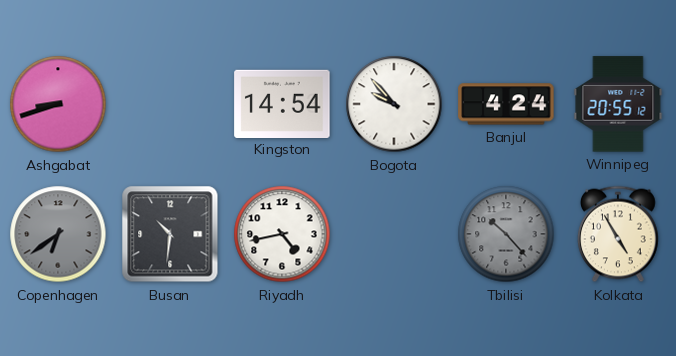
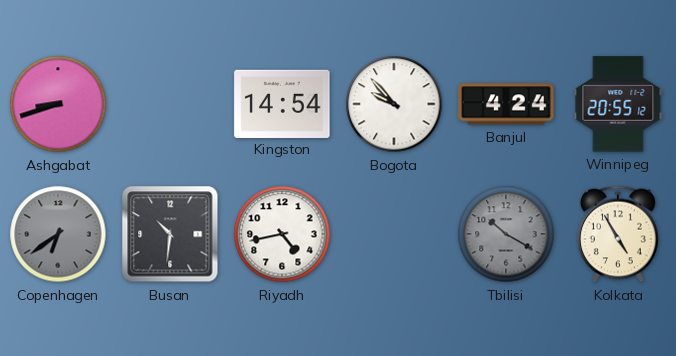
Tbilisi: 10:23 -> 10:20
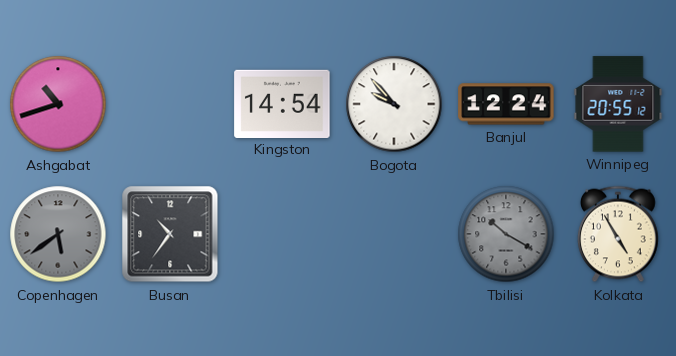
Ashgabat: 8:42 -> 10:42
Banjul: 4:24 -> 12:24
Copenhagen: 6:39 -> 5:39
Busan: 10:31 -> 10:36
Riyadh: 4:43 -> none
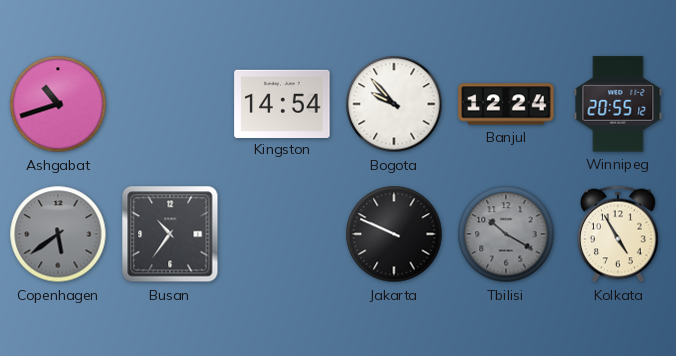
Jakarta: none -> 9:49
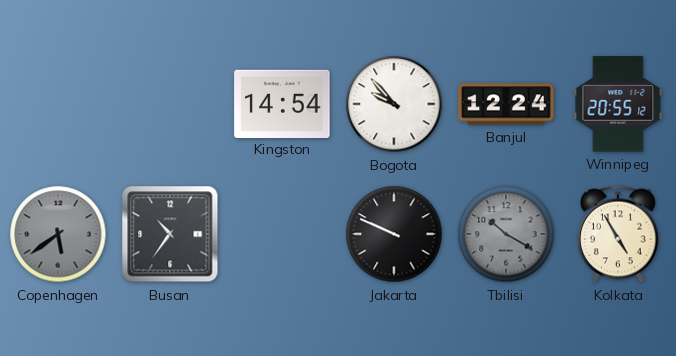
Ashgabat: 10:42 -> none
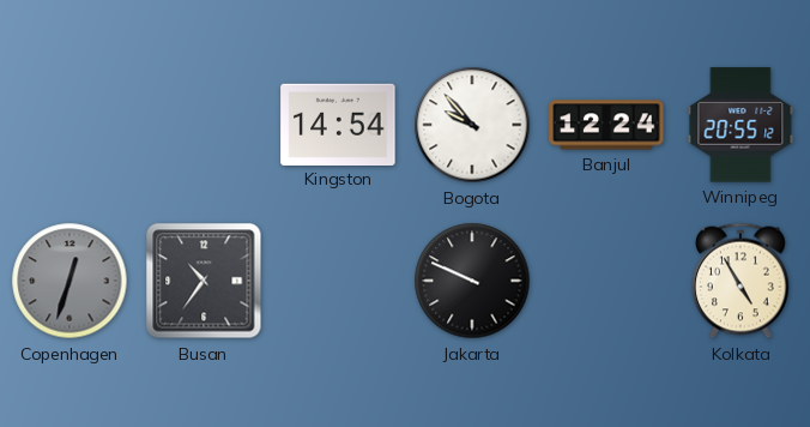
Copenhagen: 5:39 -> 12:33
Tbilisi: 10:20 -> none
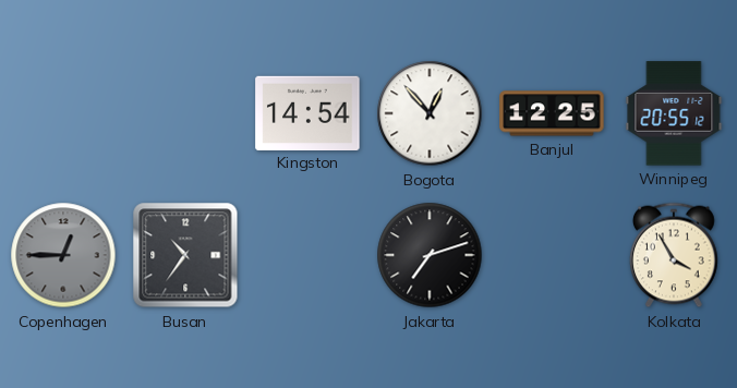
Bogota: 9:53 -> 12:53
Banjul: 12:24 -> 12:25
Copenhagen: 12:33 -> 12:45
Jakarta: 9:49 -> 7:12
Kolkata: 4:55 -> 3:55
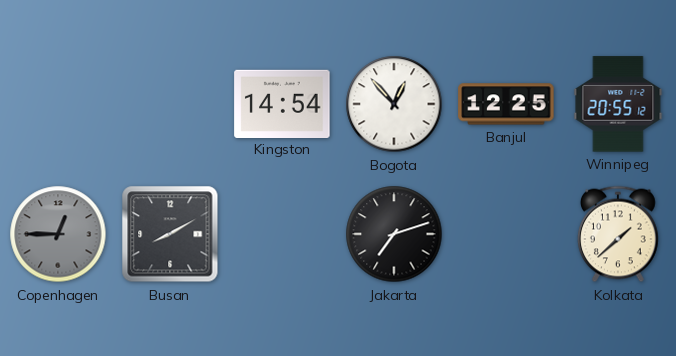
Busan: 10:36 -> 8:10
Kolkata: 3:55 -> 1:38
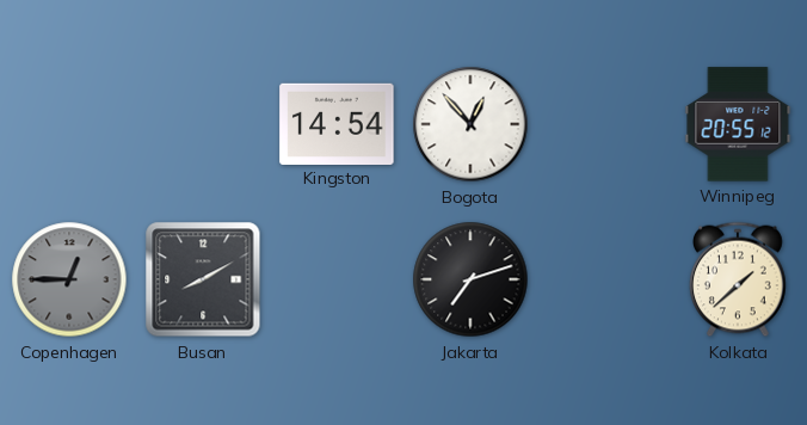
Banjul: 12:25 -> none
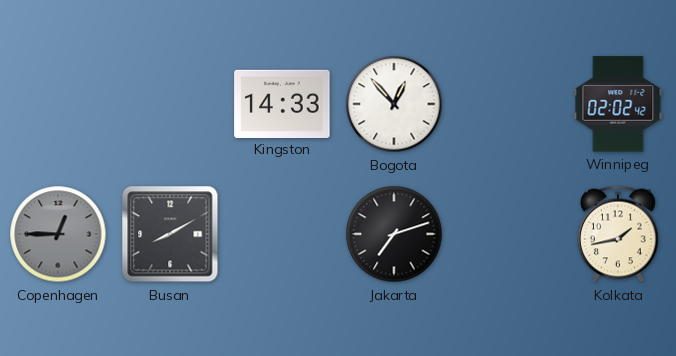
Kingston: 14:54 -> 14:33
Winnipeg: 20:55 -> 02:02
Kolkata: 1:38 -> 1:43
